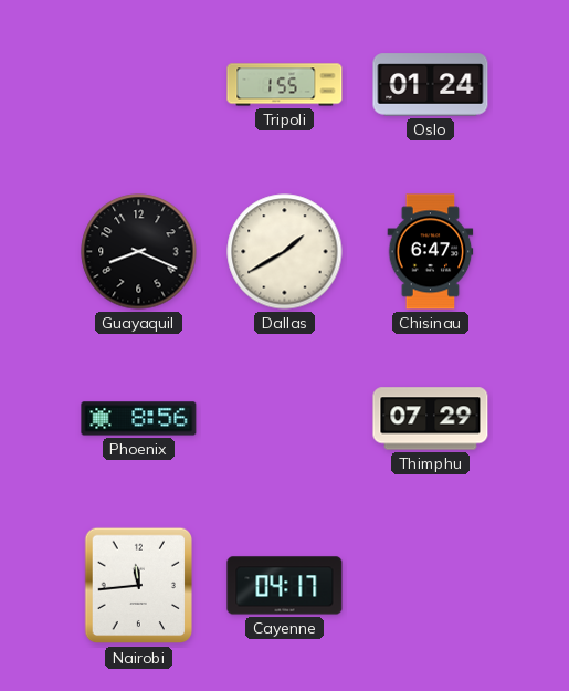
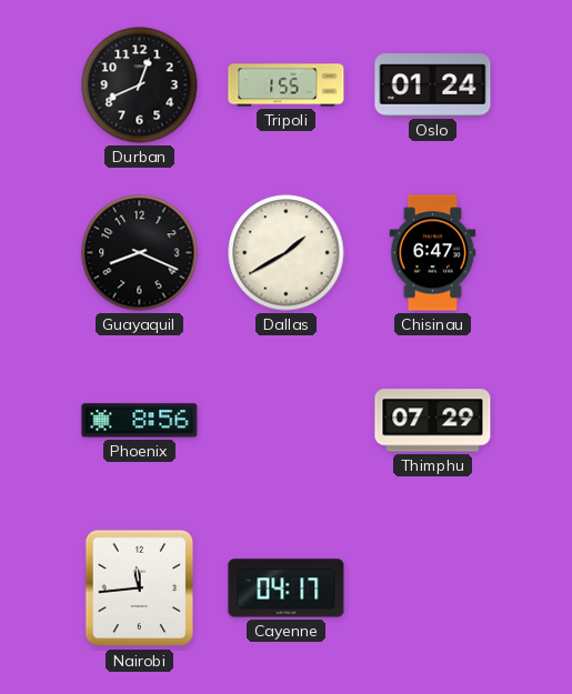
Durban: none -> 12:41
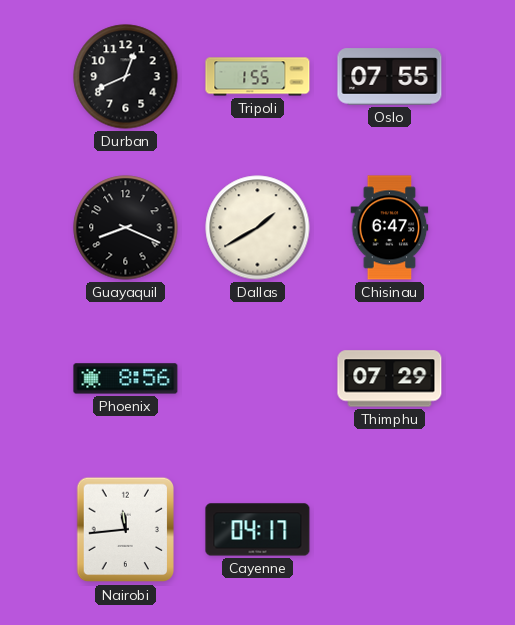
Oslo: 01:24 -> 07:55
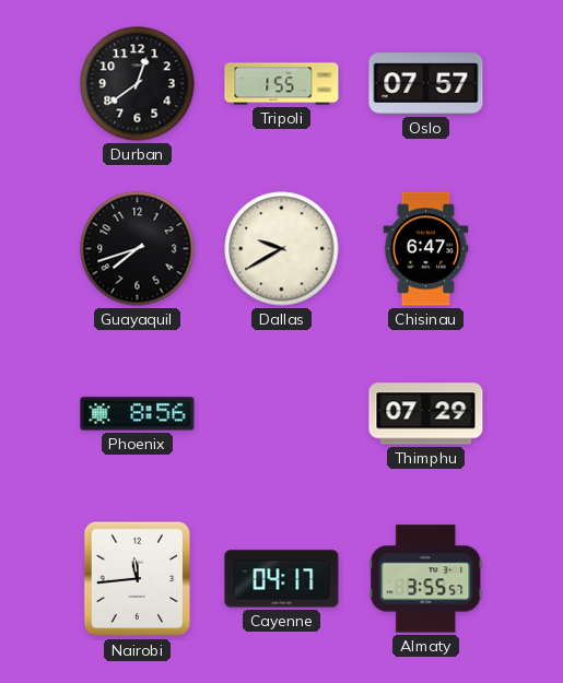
Durban: 12:41 -> 12:39
Oslo: 07:55 -> 07:57
Guayaquil: 8:19 -> 7:42
Dallas: 1:40 -> 9:40
Almaty: none -> 3:55
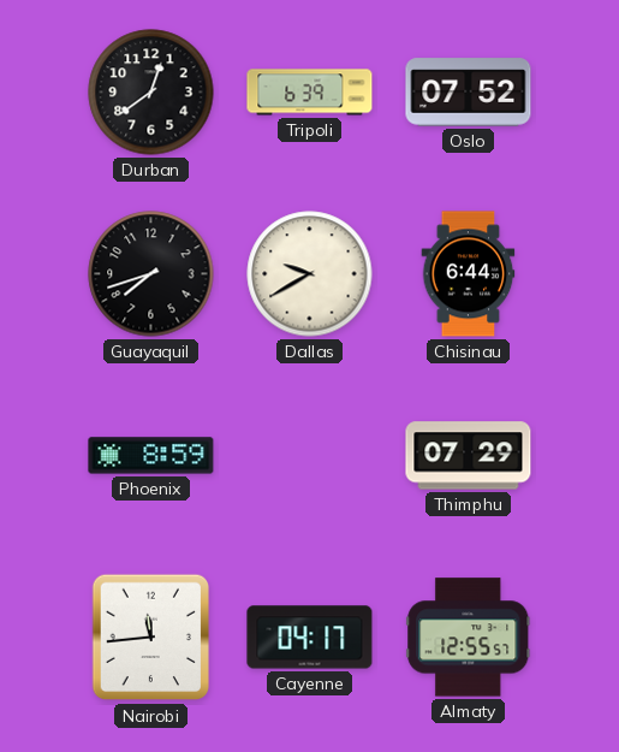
Tripoli: 1:55 -> 6:39
Oslo: 07:57 -> 07:52
Chisinau: 6:47 -> 6:44
Phoenix: 8:56 -> 8:59
Almaty: 3:55 -> 12:55
